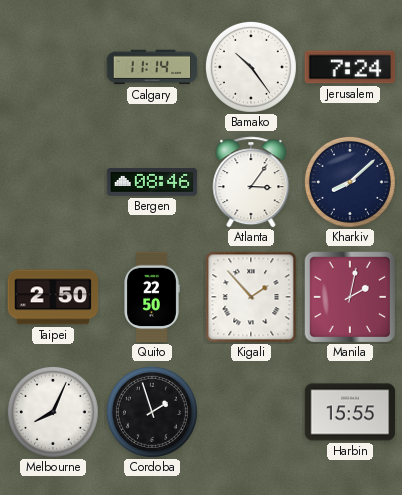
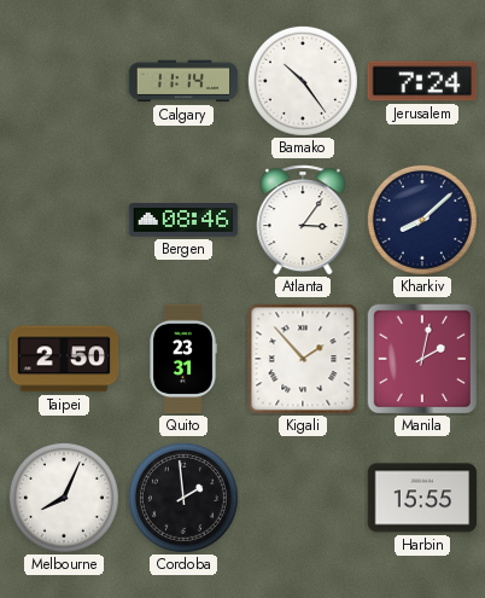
Quito: 22:50 -> 23:31
Cordoba: 1:57 -> 1:59
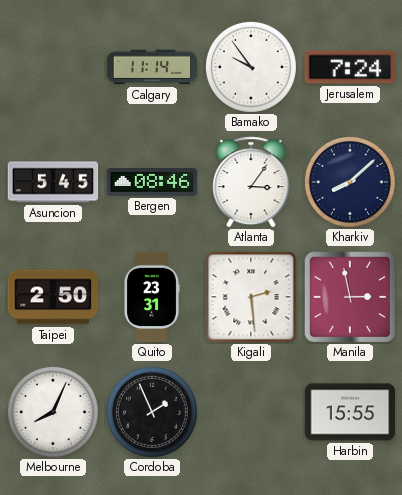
Bamako: 10:24 -> 9:54
Asuncion: none -> 5:45
Kigali: 1:53 -> 2:29
Manila: 2:02 -> 2:58
Cordoba: 1:59 -> 1:56
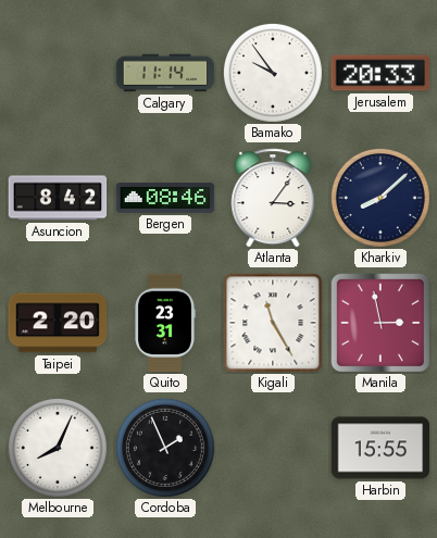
Jerusalem: 7:24 -> 20:33
Asuncion: 5:45 -> 8:42
Taipei: 2:50 -> 2:20
Kigali: 2:29 -> 11:25
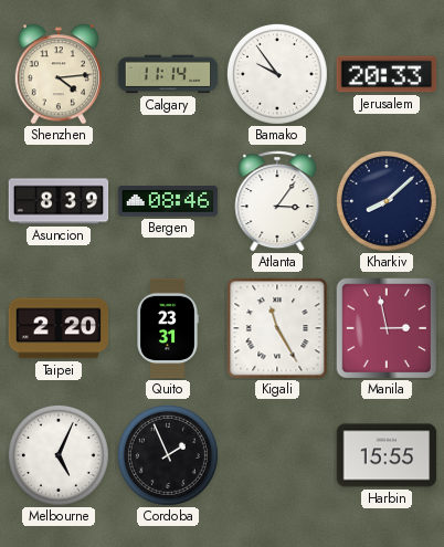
Shenzhen: none -> 4:14
Asuncion: 8:42 -> 8:39
Melbourne: 8:04 -> 5:04
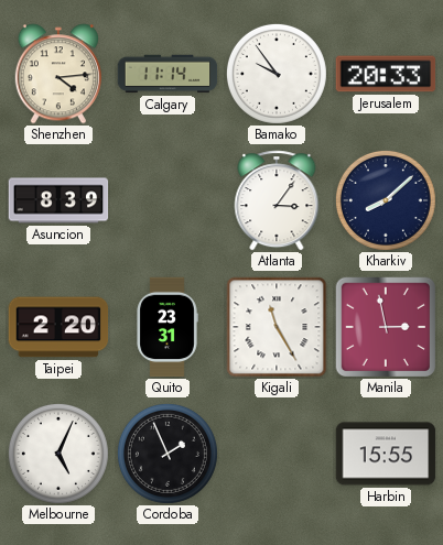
Bergen: 08:46 -> none
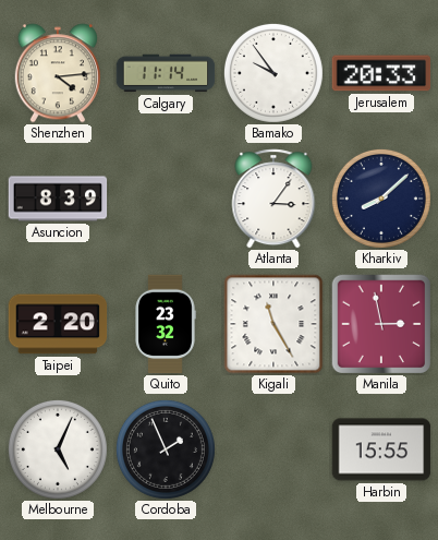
Quito: 23:31 -> 23:32
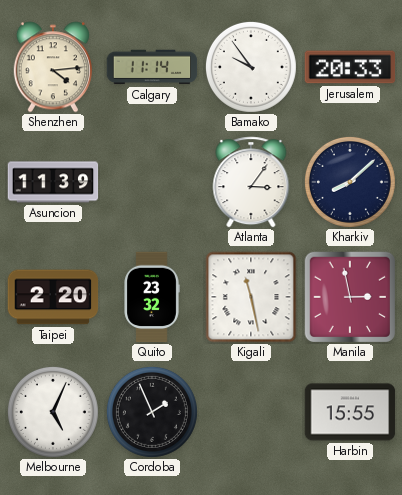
Asuncion: 8:39 -> 11:39
Kigali: 11:25 -> 11:28
